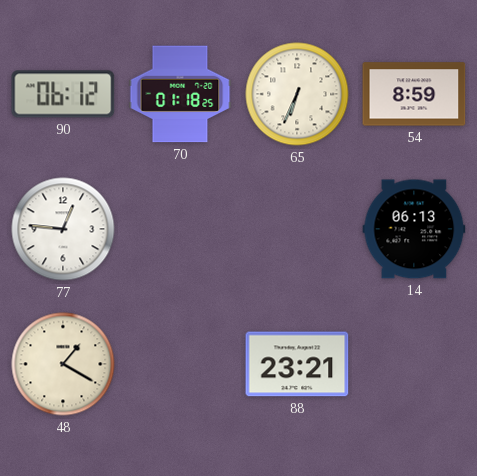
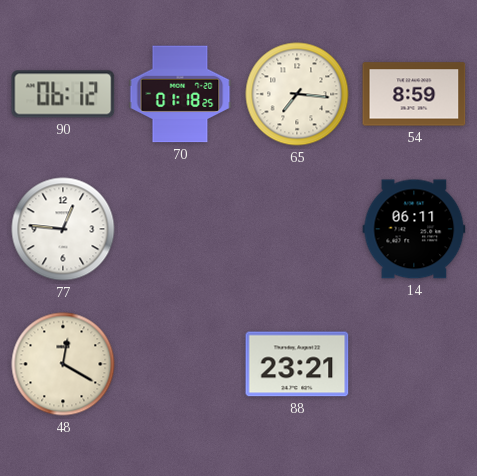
65: 6:34 -> 7:16
14: 06:13 -> 06:11
48: 1:20 -> 12:20
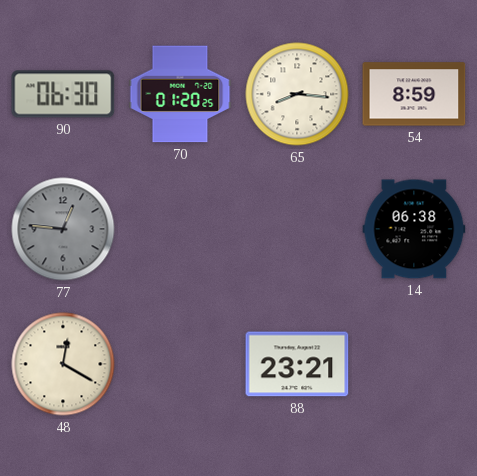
90: 06:12 -> 06:30
70: 01:18 -> 01:20
65: 7:16 -> 8:16
77 dial: white -> grey
14: 06:11 -> 06:38
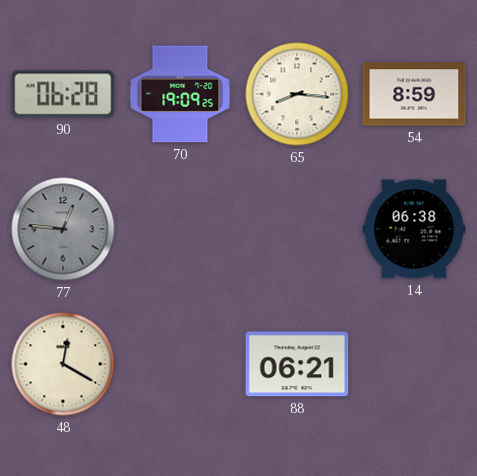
90: 06:30 -> 06:28
70: 01:20 -> 19:09
88: 23:21 -> 06:21
